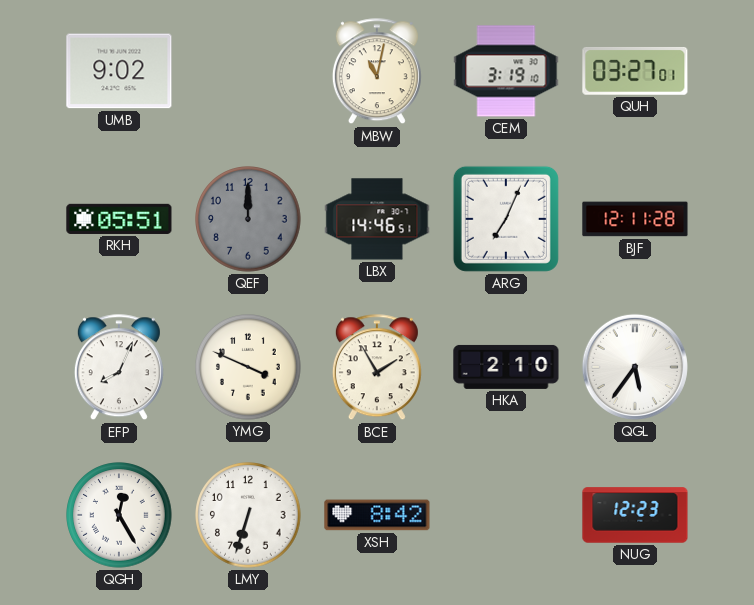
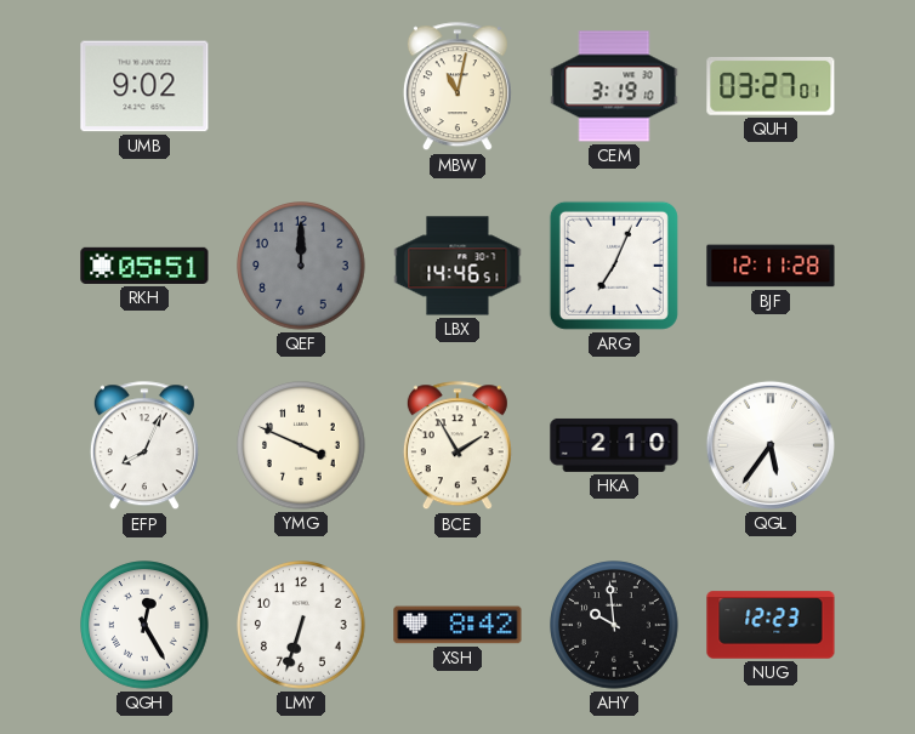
AHY: none -> 9:59
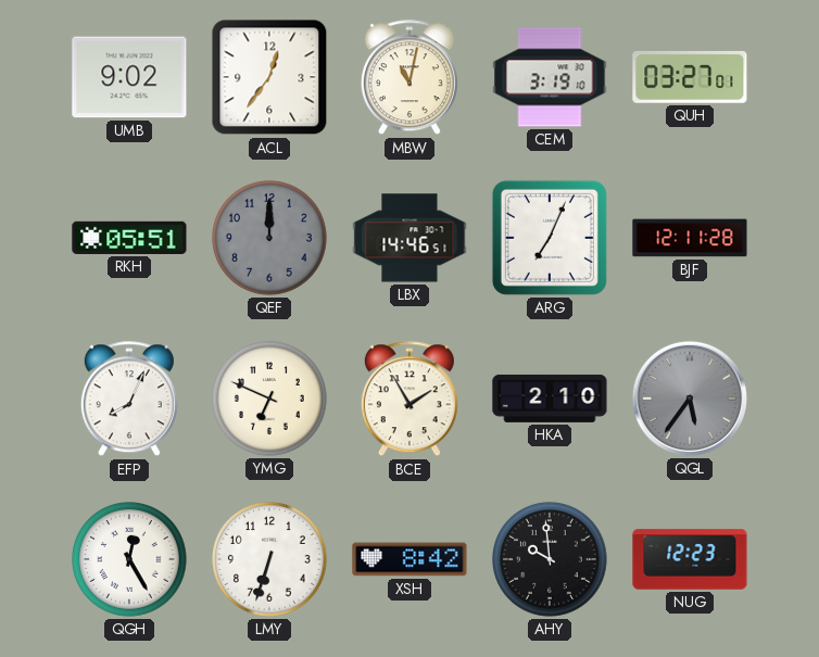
ACL: none -> 12:36
YMG: 3:49 -> 6:49
QGL dial: white -> grey
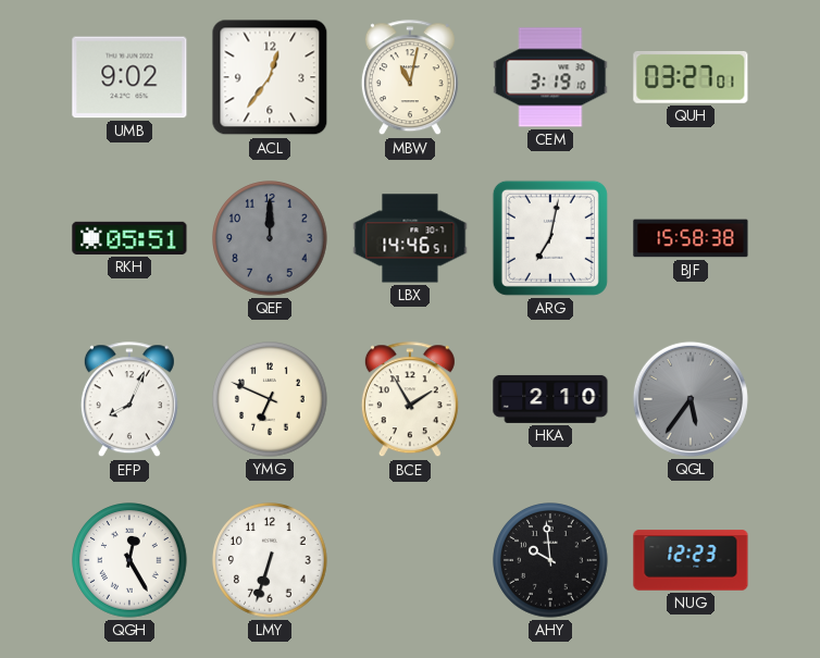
ARG: 7:04 -> 7:02
BJF: 12:11 -> 15:58
XSH: 8:42 -> none
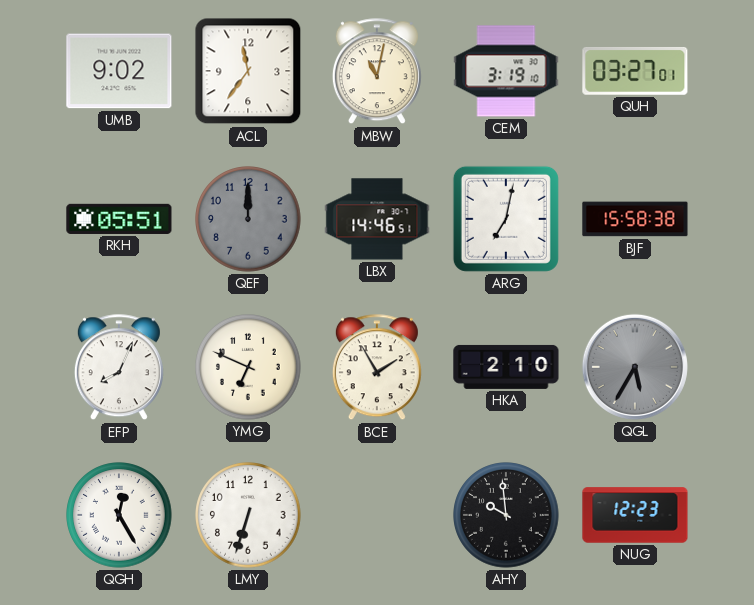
ACL: 12:36 -> 11:36
QGL: 5:36 -> 5:35
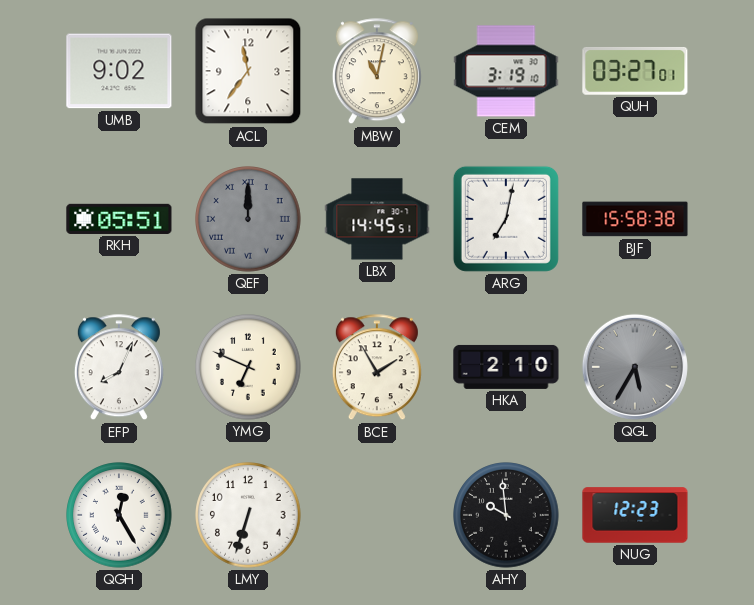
QEF numerals: Arabic -> Roman
LBX: 14:46 -> 14:45
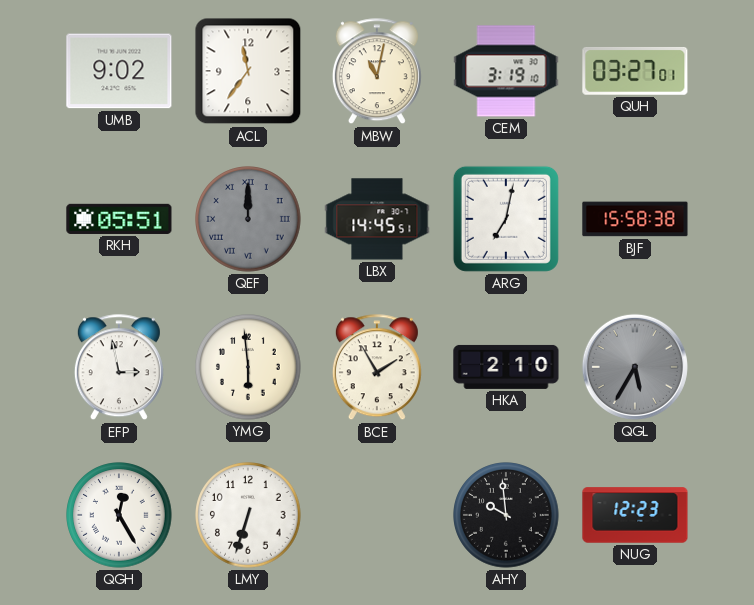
EFP: 8:04 -> 2:58
YMG: 6:49 -> 5:59
